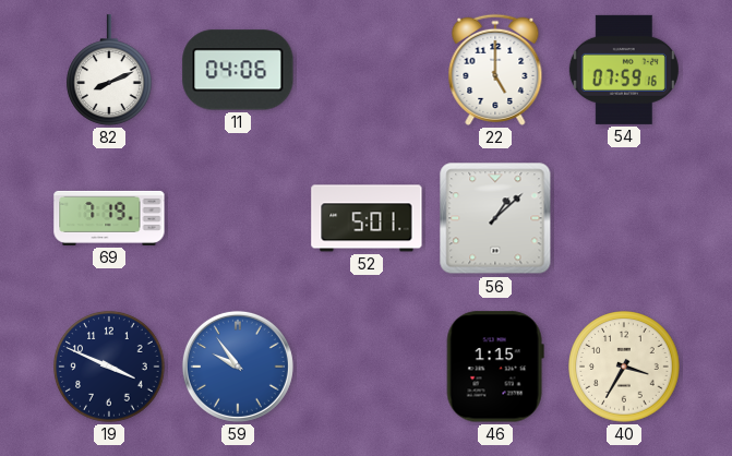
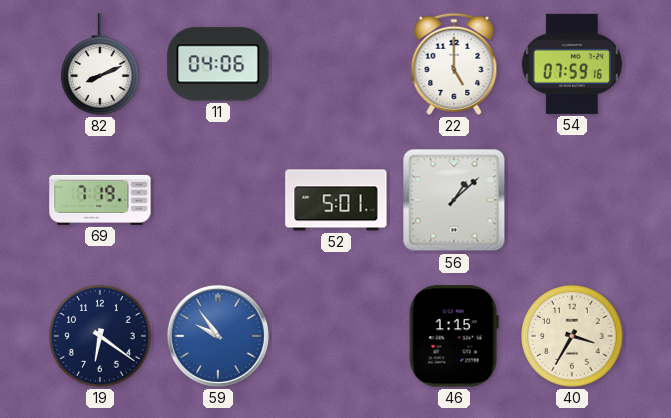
19: 3:49 -> 6:21
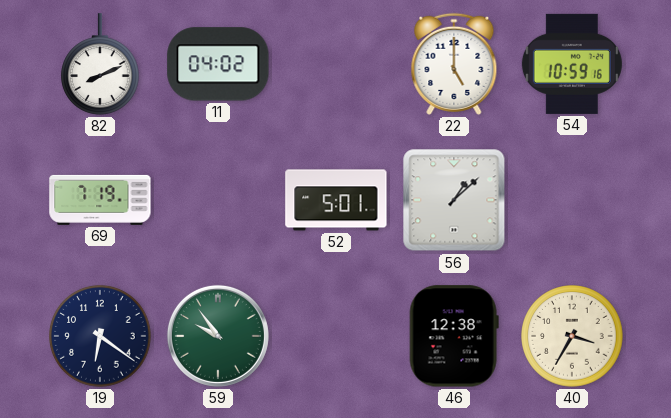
11: 04:06 -> 04:02
54: 07:59 -> 10:59
59 dial: blue -> green
46: 1:15 -> 12:38
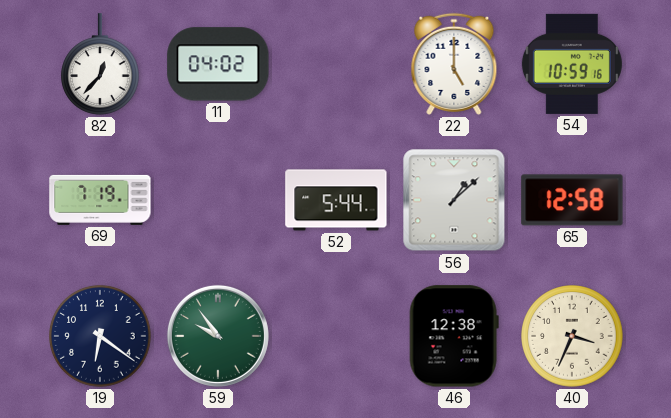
82: 8:11 -> 12:37
52: 5:01 -> 5:44
65: none -> 12:58
40: 3:35 -> 3:34
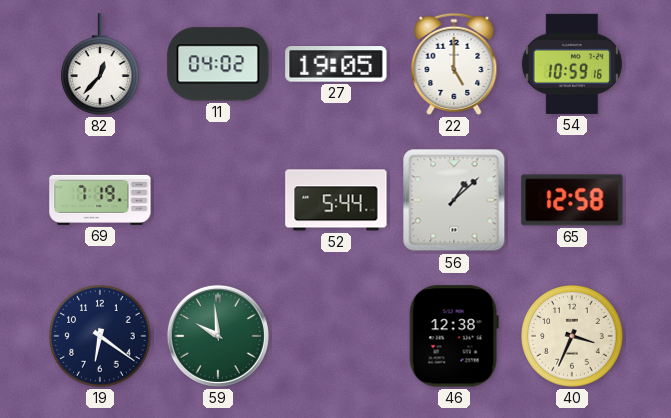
27: none -> 19:05
59: 9:54 -> 9:59
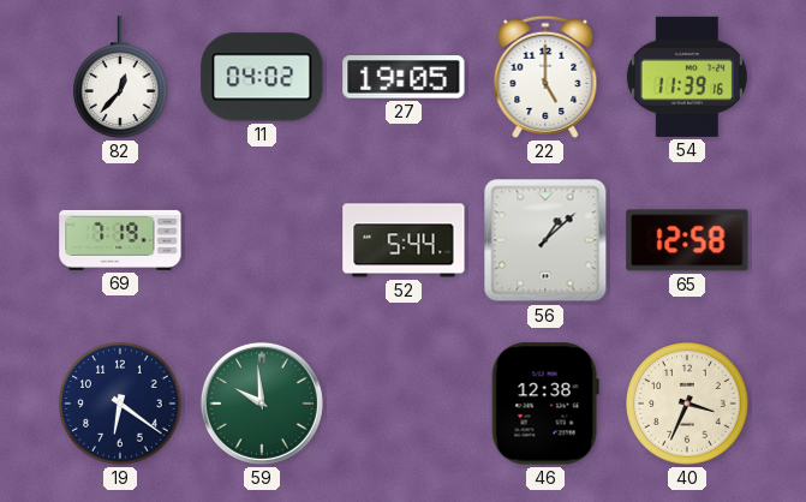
54: 10:59 -> 11:39
